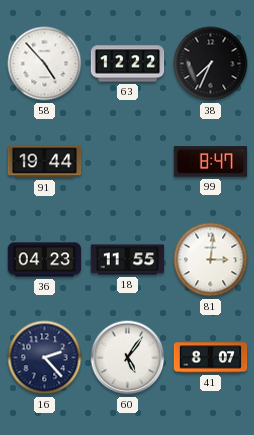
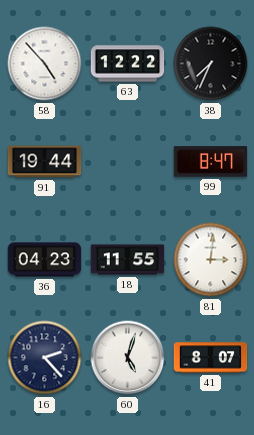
60: 5:06 -> 5:03
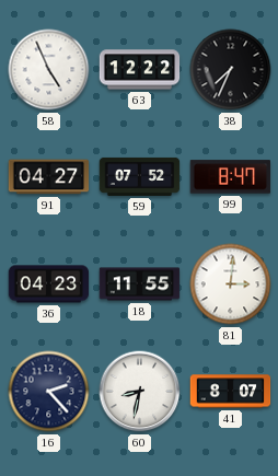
58: 4:53 -> 4:56
91: 19:44 -> 04:27
59: none -> 07:52
60: 5:03 -> 8:32
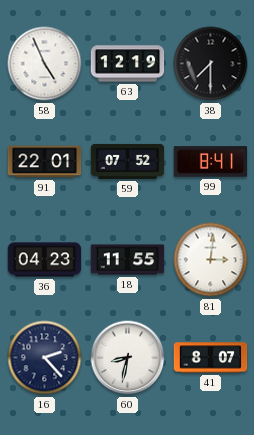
63: 12:22 -> 12:19
38: 7:34 -> 7:30
91: 04:27 -> 22:01
99: 8:47 -> 8:41
